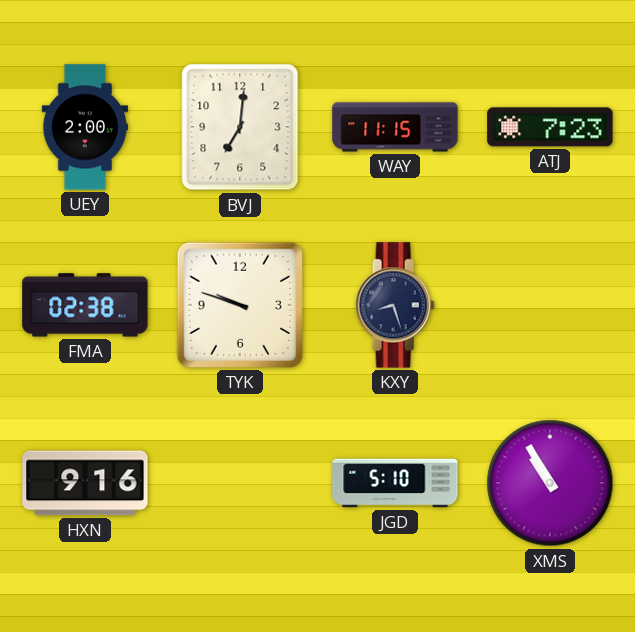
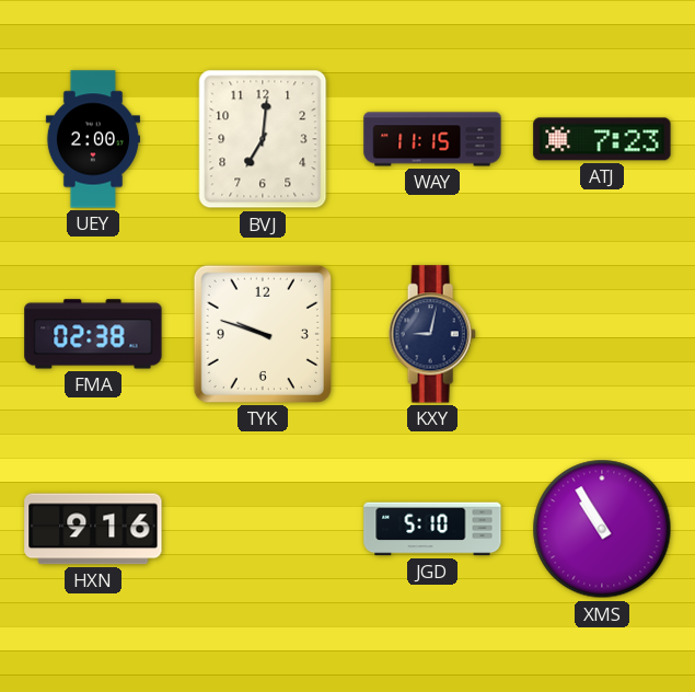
KXY: 8:27 -> 9:02
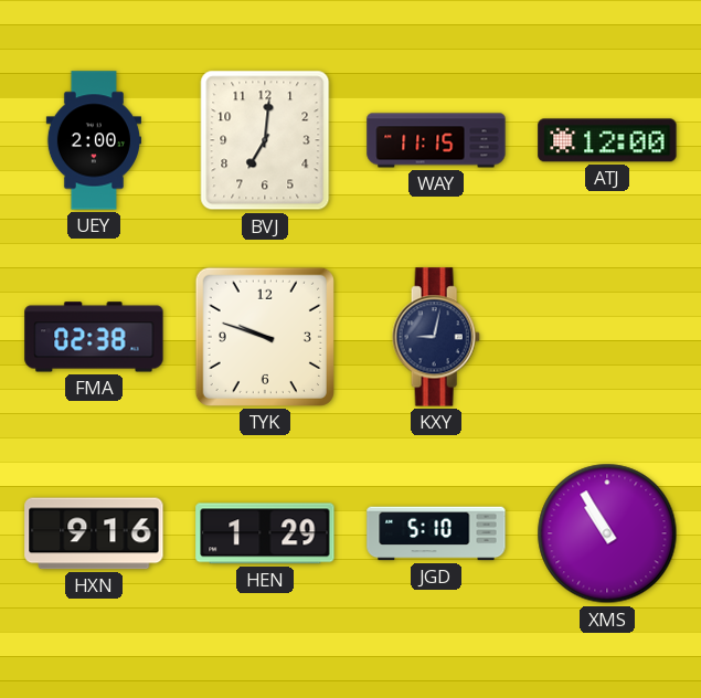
ATJ: 7:23 -> 12:00
HEN: none -> 1:29
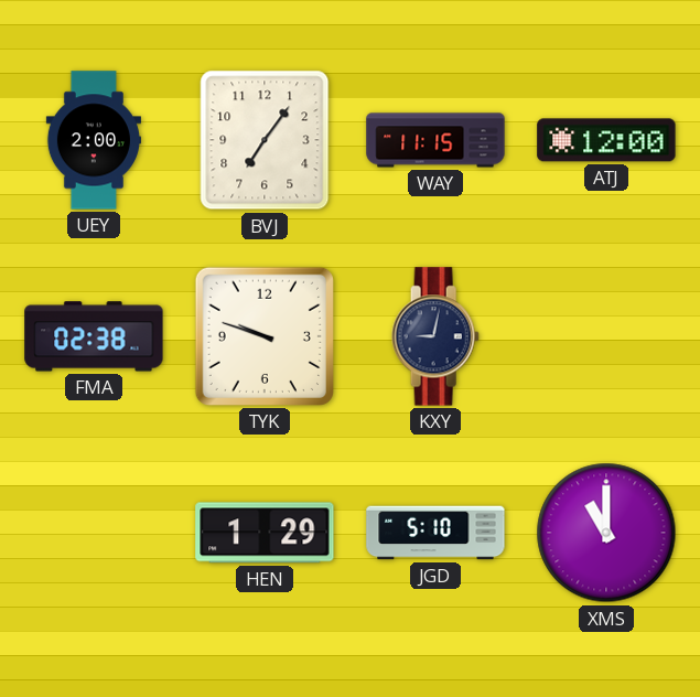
BVJ: 7:01 -> 7:06
HXN: 9:16 -> none
XMS: 10:55 -> 11:00
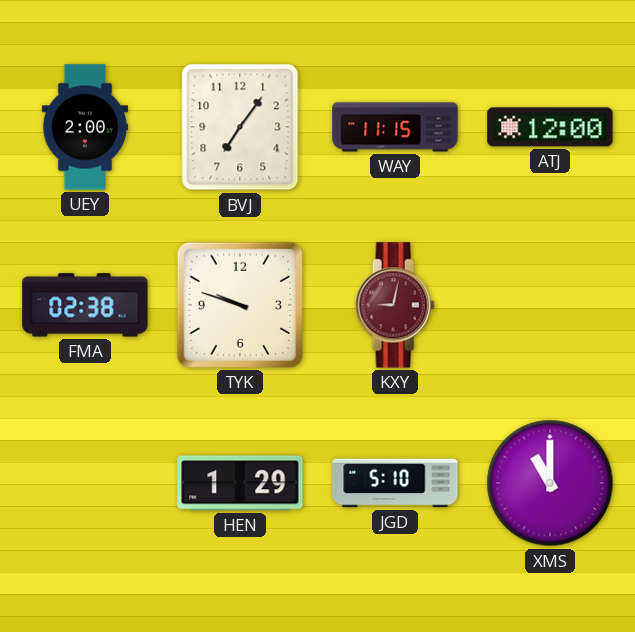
KXY dial: navy -> burgundy
